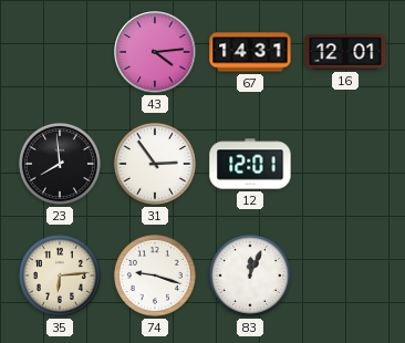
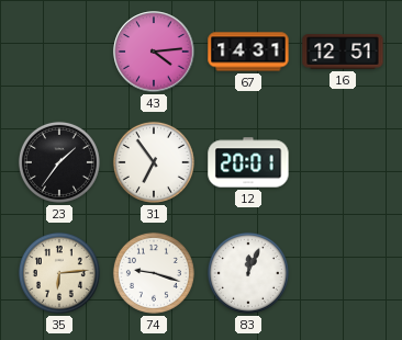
16: 12:01 -> 12:51
23: 7:59 -> 1:36
31: 2:54 -> 6:54
12: 12:01 -> 20:01
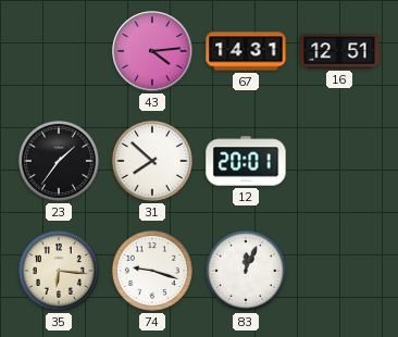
31: 6:54 -> 7:52
35: 6:14 -> 6:16
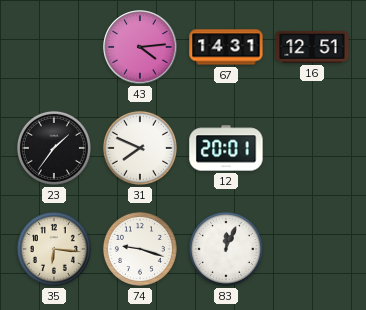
31: 7:52 -> 7:49
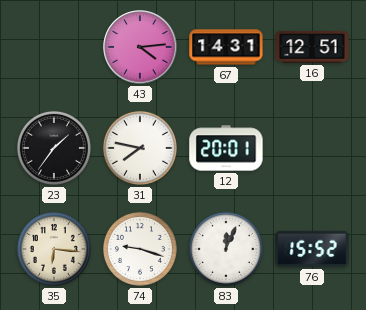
31: 7:49 -> 7:47
76: none -> 15:52
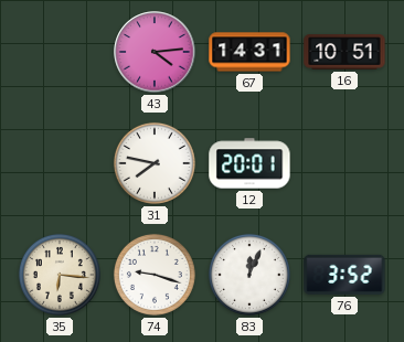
16: 12:51 -> 10:51
23: 1:36 -> none
76: 15:52 -> 3:52
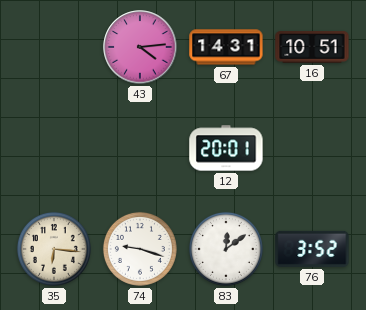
31: 7:47 -> none
83: 12:04 -> 12:09
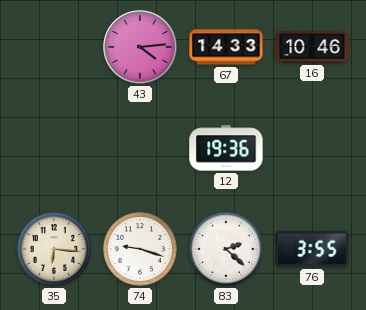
67: 14:31 -> 14:33
16: 10:51 -> 10:46
12: 20:01 -> 19:36
83: 12:09 -> 2:22
76: 3:52 -> 3:55
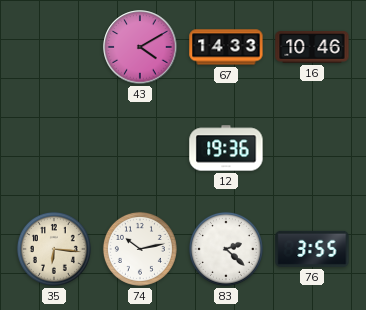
43: 4:14 -> 4:10
74: 9:18 -> 10:13
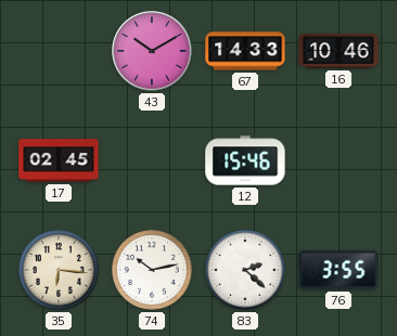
43: 4:10 -> 10:10
17: none -> 02:45
12: 19:36 -> 15:46
